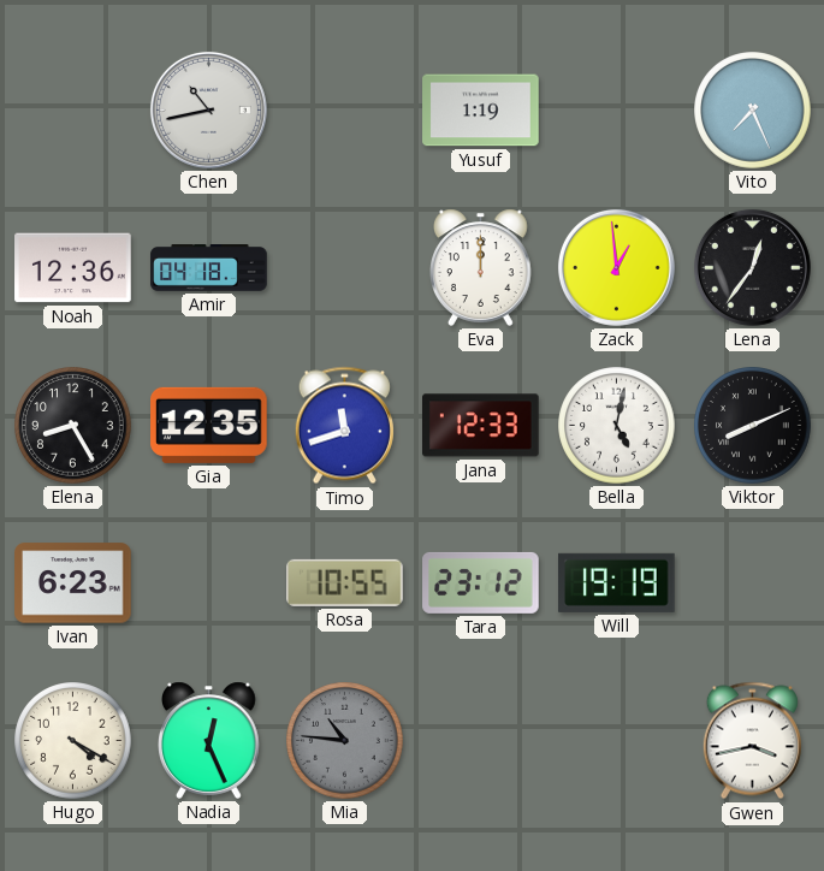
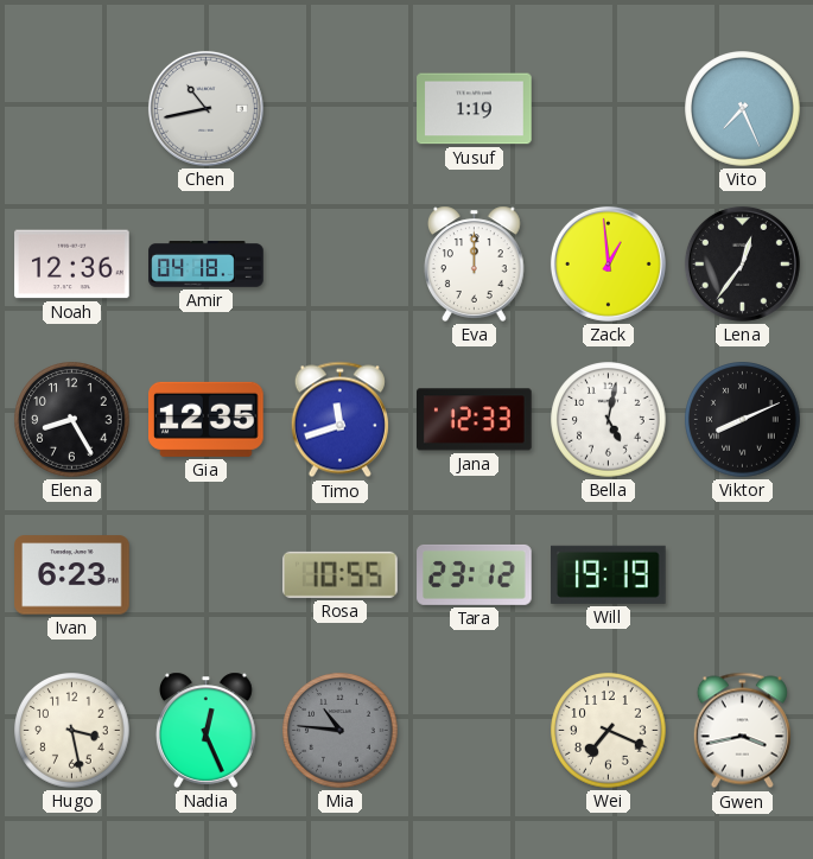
Hugo: 4:20 -> 3:28
Wei: none -> 7:19
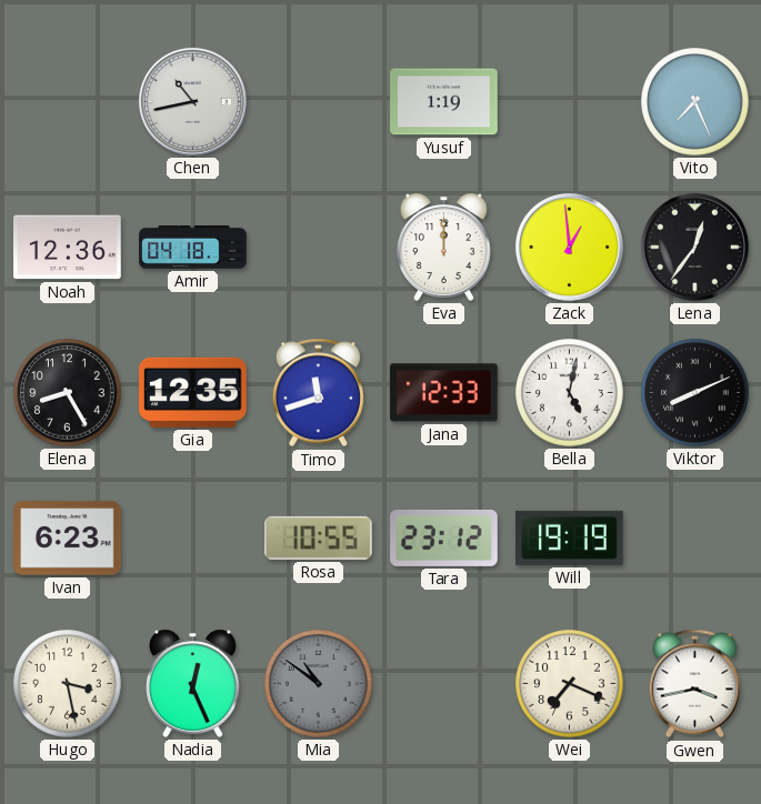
Mia: 10:46 -> 10:51
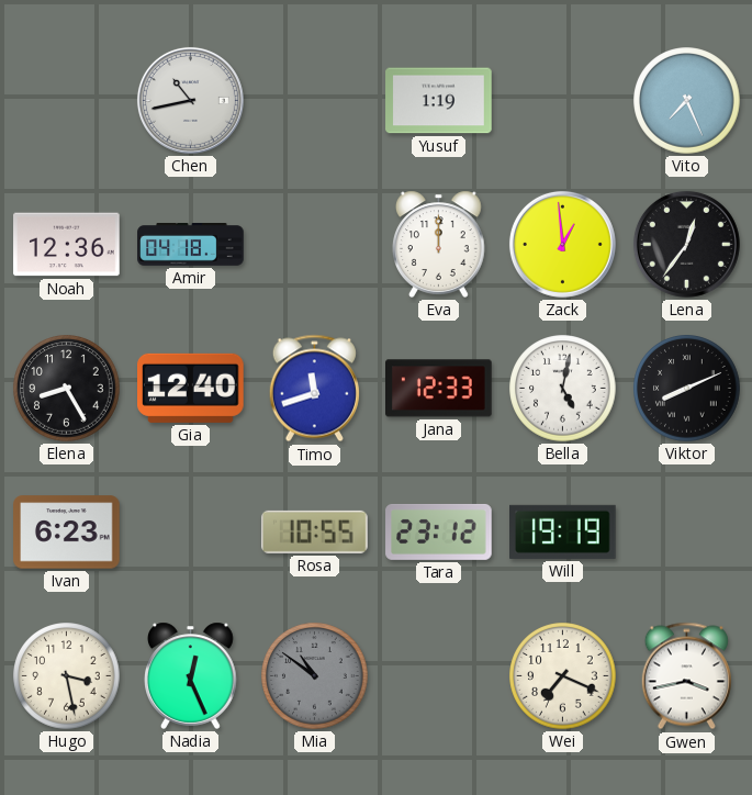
Gia: 12:35 -> 12:40
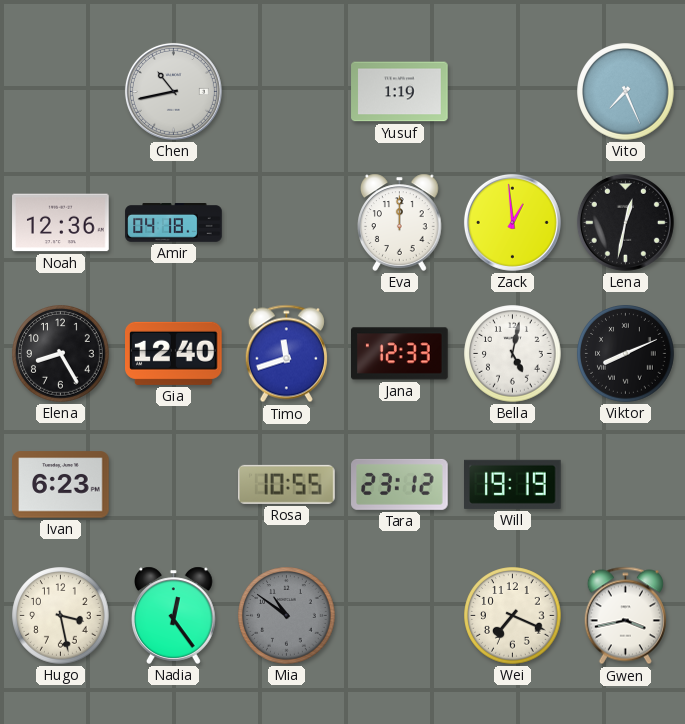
Lena: 12:36 -> 12:32
Nadia: 12:26 -> 12:24
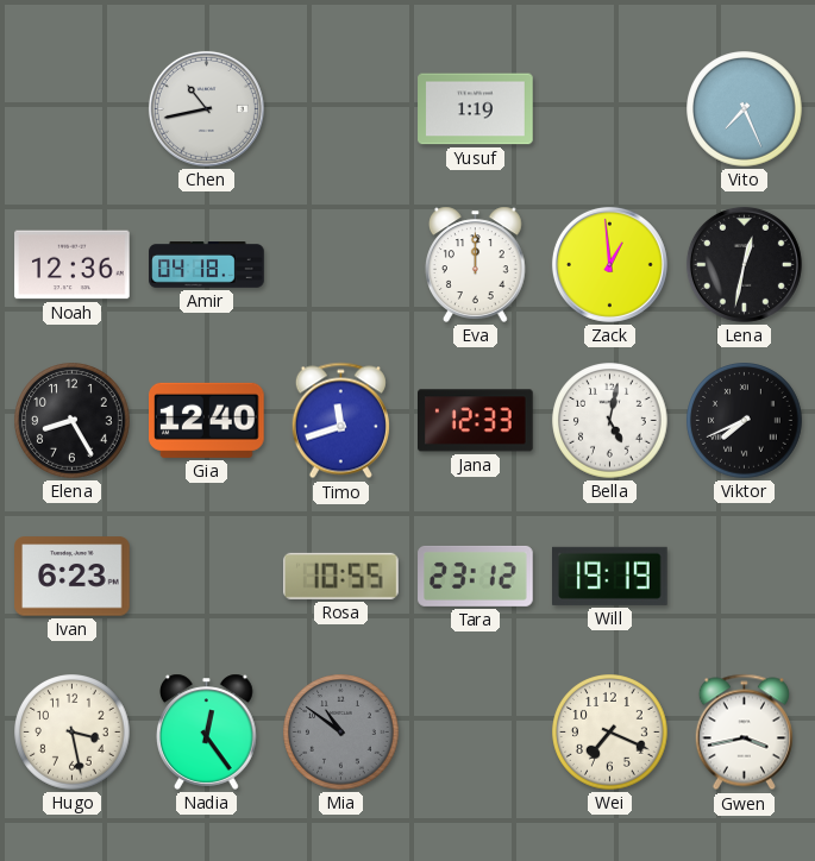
Viktor: 8:11 -> 7:41
